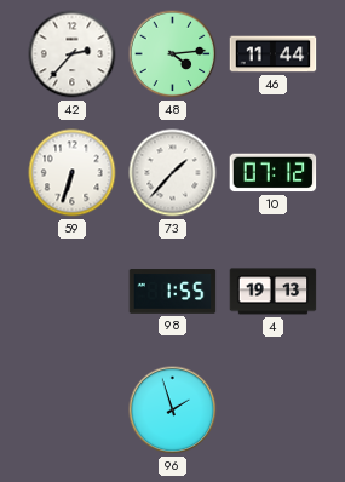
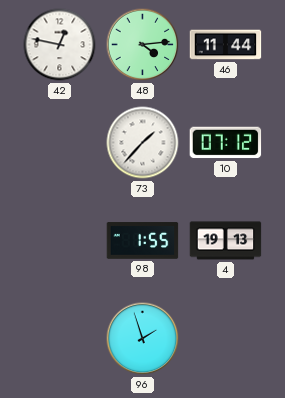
42: 2:37 -> 12:47
59: 6:33 -> none
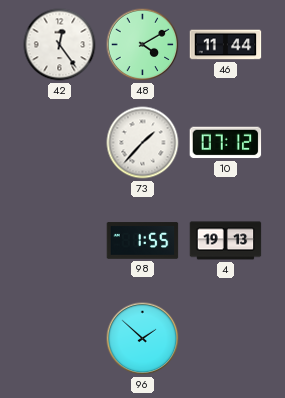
42: 12:47 -> 12:24
48: 4:14 -> 4:10
96: 1:57 -> 1:52
